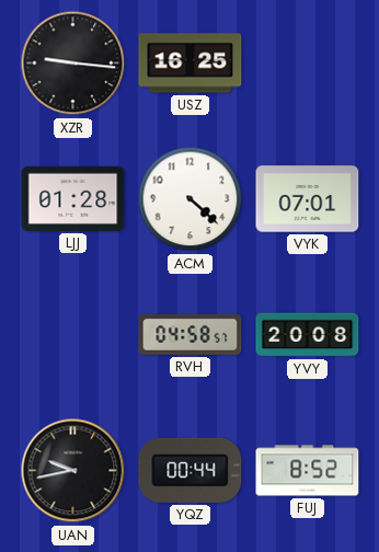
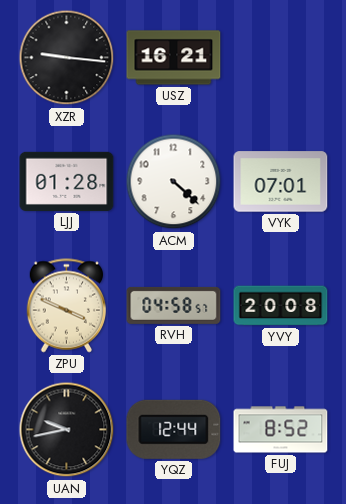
USZ: 16:25 -> 16:21
ZPU: none -> 3:49
YQZ: 00:44 -> 12:44
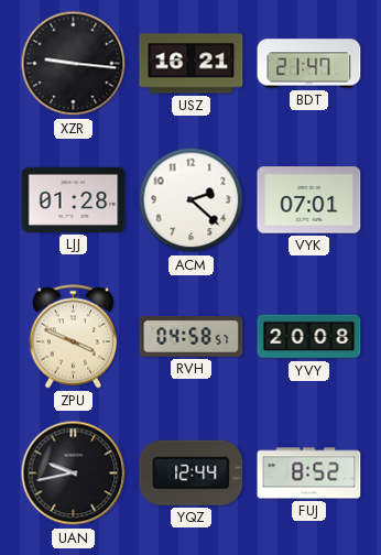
BDT: none -> 21:47
ACM: 4:22 -> 2:22
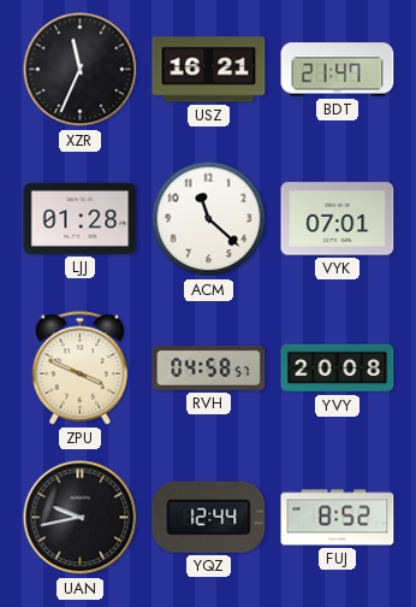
XZR: 9:16 -> 11:34
ACM: 2:22 -> 11:22
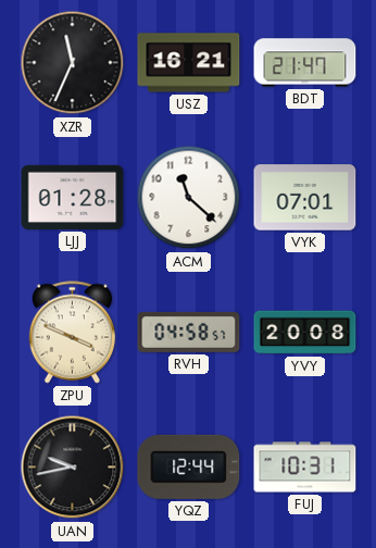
FUJ: 8:52 -> 10:31
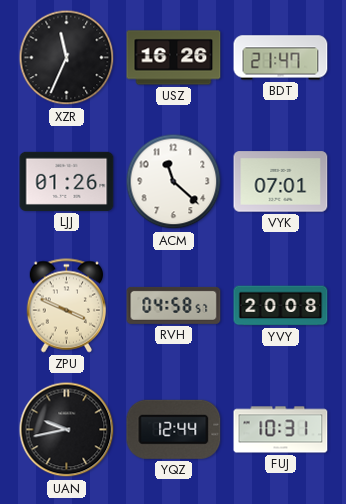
USZ: 16:21 -> 16:26
LJJ: 01:28 -> 01:26
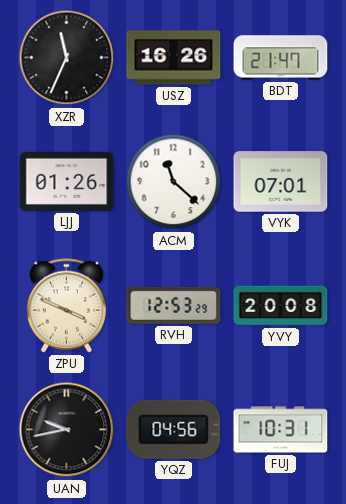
RVH: 04:58 -> 12:53
YQZ: 12:44 -> 04:56
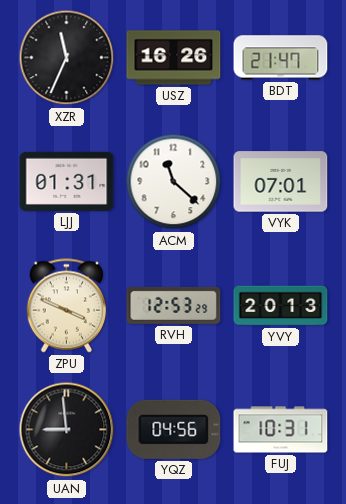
LJJ: 01:26 -> 01:31
YVY: 20:08 -> 20:13
UAN: 9:43 -> 8:59
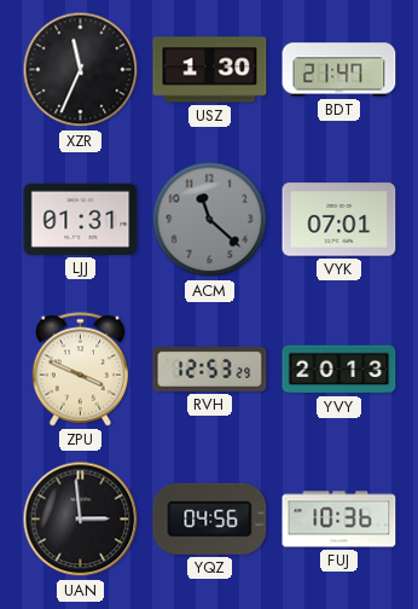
USZ: 16:26 -> 1:30
ACM dial: white -> grey
UAN: 8:59 -> 2:59
FUJ: 10:31 -> 10:36
